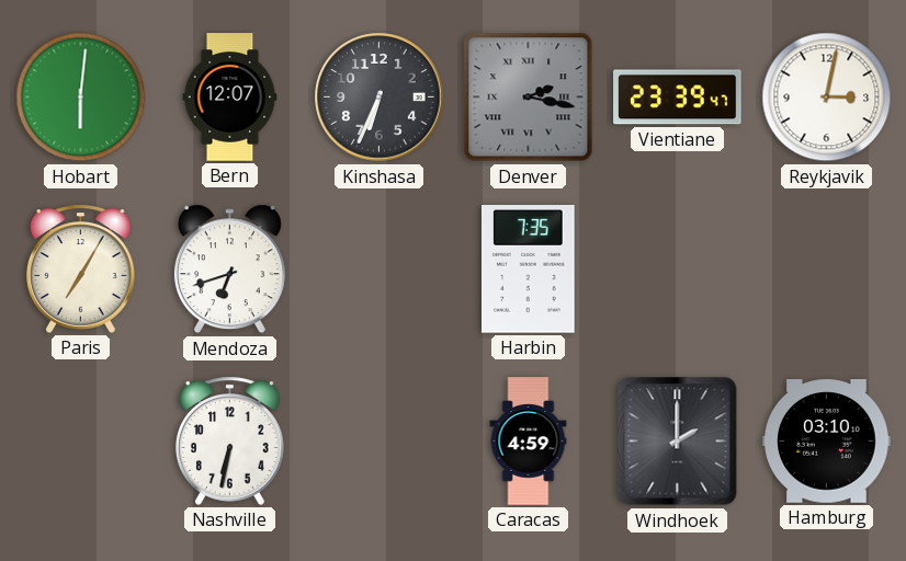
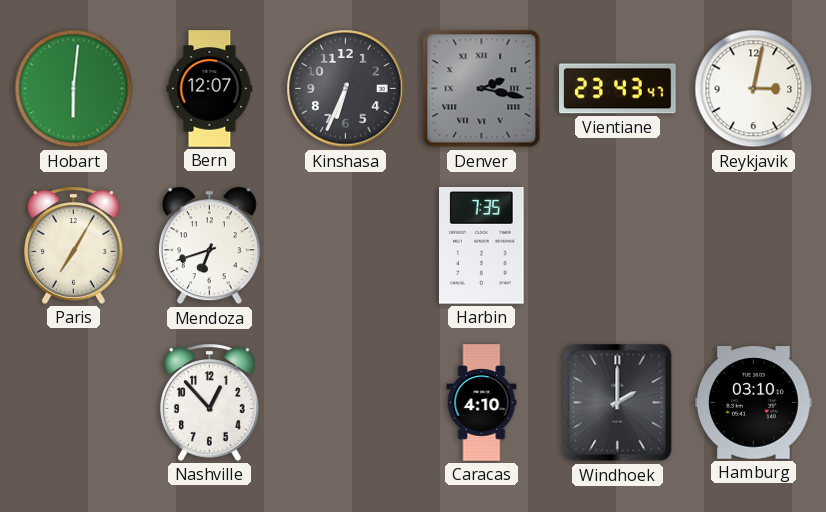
Vientiane: 23:39 -> 23:43
Nashville: 6:32 -> 12:53
Caracas: 4:59 -> 4:10
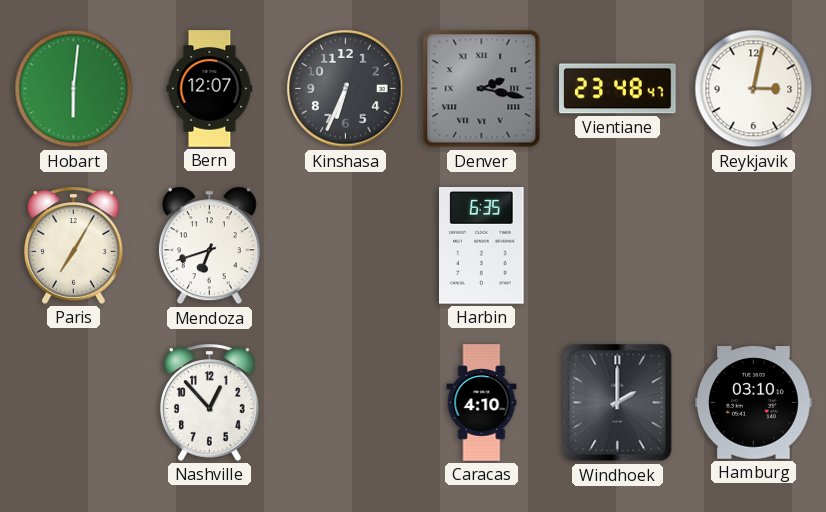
Vientiane: 23:43 -> 23:48
Harbin: 7:35 -> 6:35
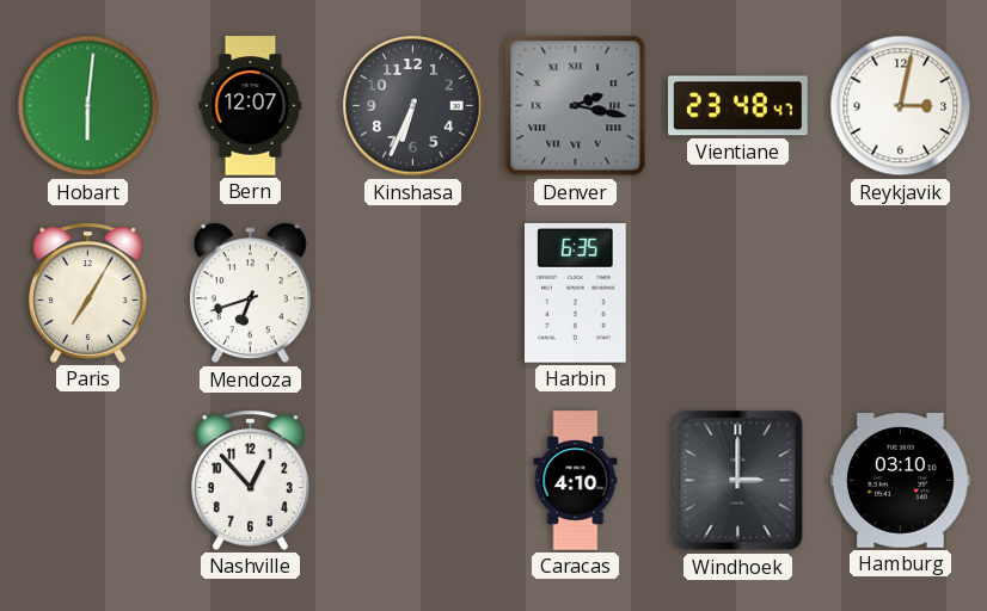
Windhoek: 2:00 -> 3:00
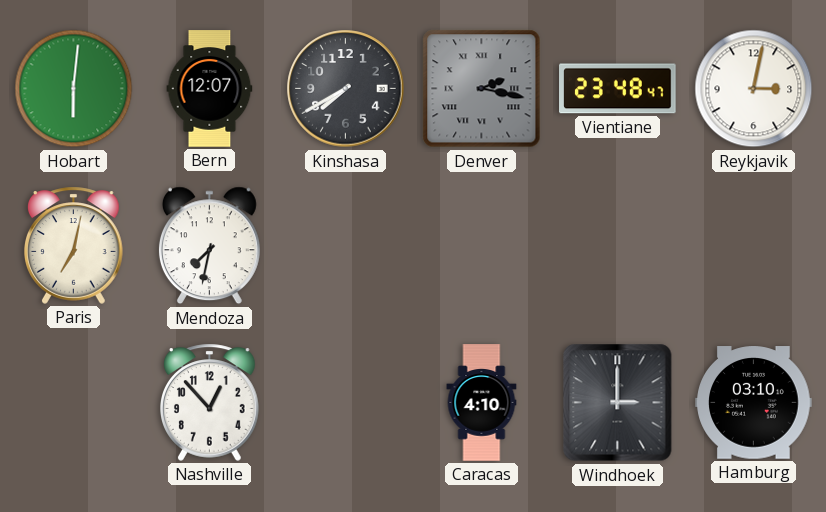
Kinshasa: 6:34 -> 7:40
Paris: 7:05 -> 7:02
Mendoza: 6:42 -> 7:32
Harbin: 6:35 -> none
